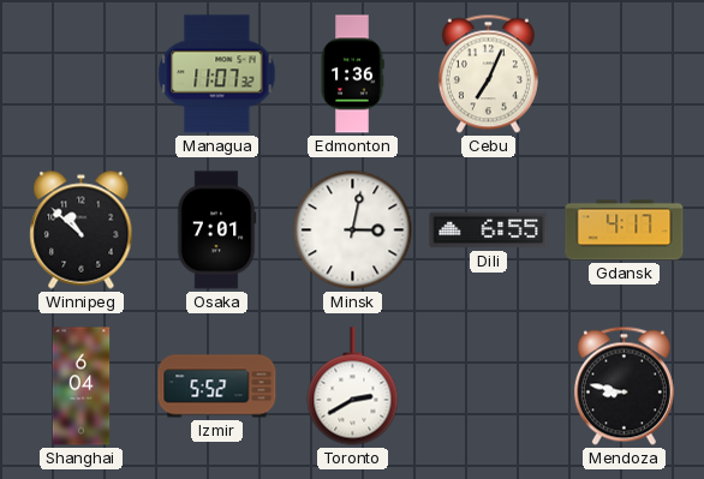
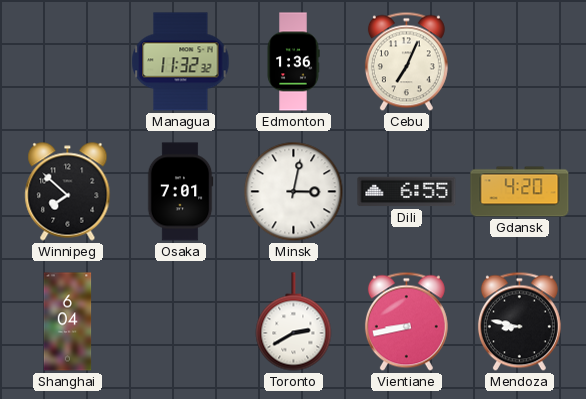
Managua: 11:07 -> 11:32
Winnipeg: 10:52 -> 7:52
Gdansk: 4:17 -> 4:20
Izmir: 5:52 -> none
Vientiane: none -> 8:43
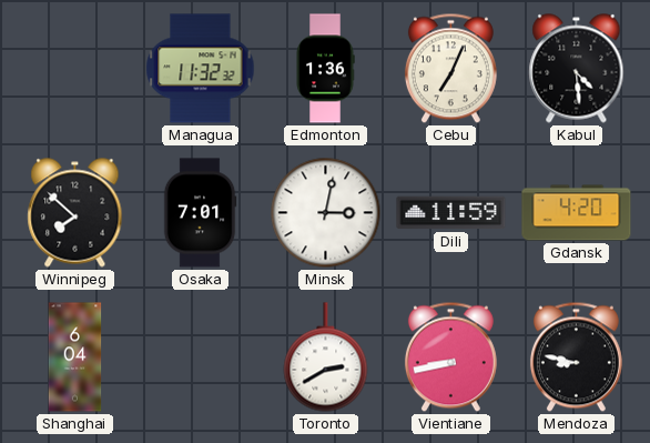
Kabul: none -> 4:29
Dili: 6:55 -> 11:59
